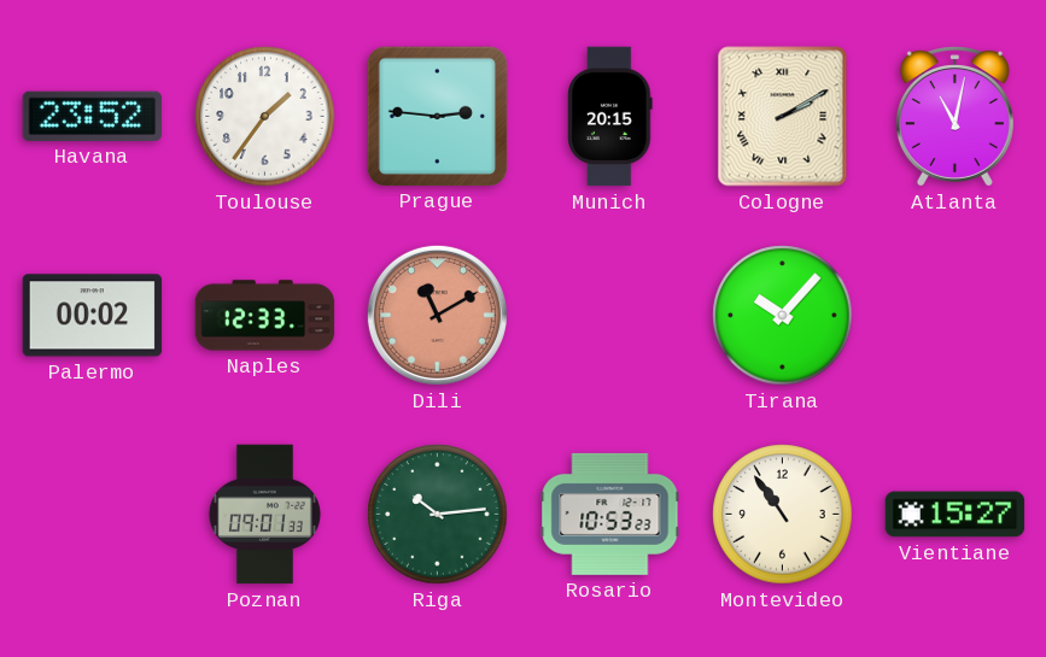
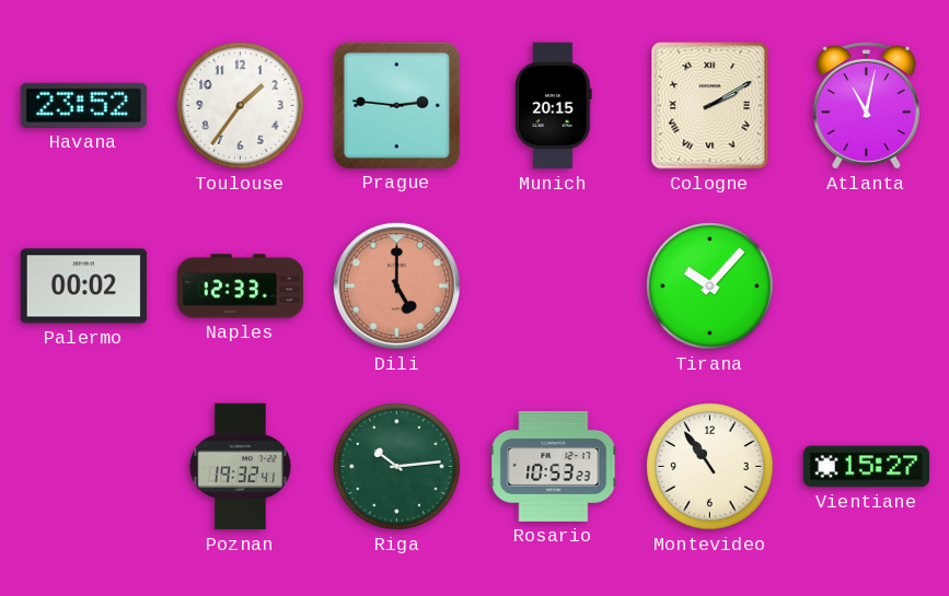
Dili: 11:10 -> 5:00
Poznan: 09:01 -> 19:32
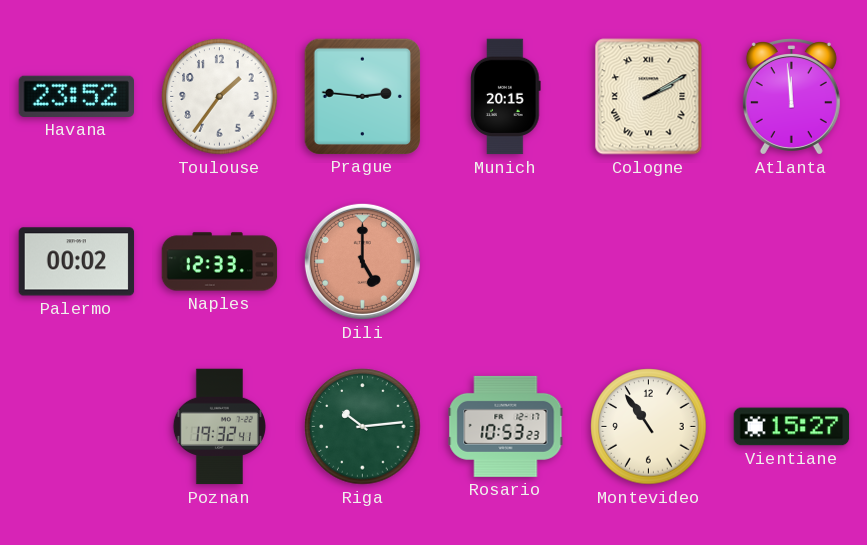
Atlanta: 11:02 -> 11:59
Tirana: 10:07 -> none
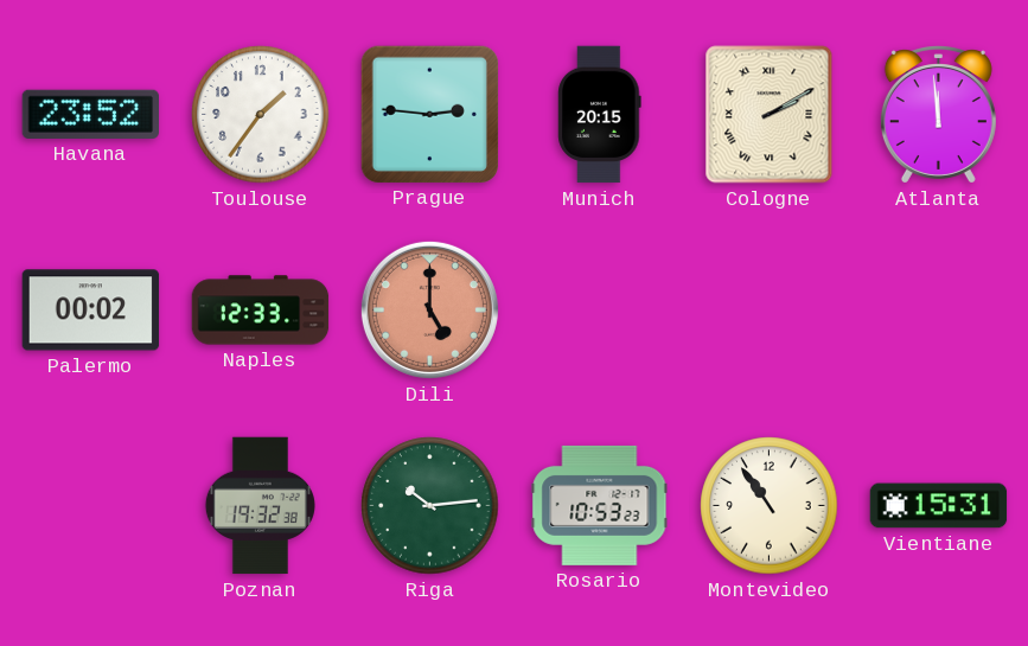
Poznan: 19:32:41 -> 19:32:38
Vientiane: 15:27 -> 15:31
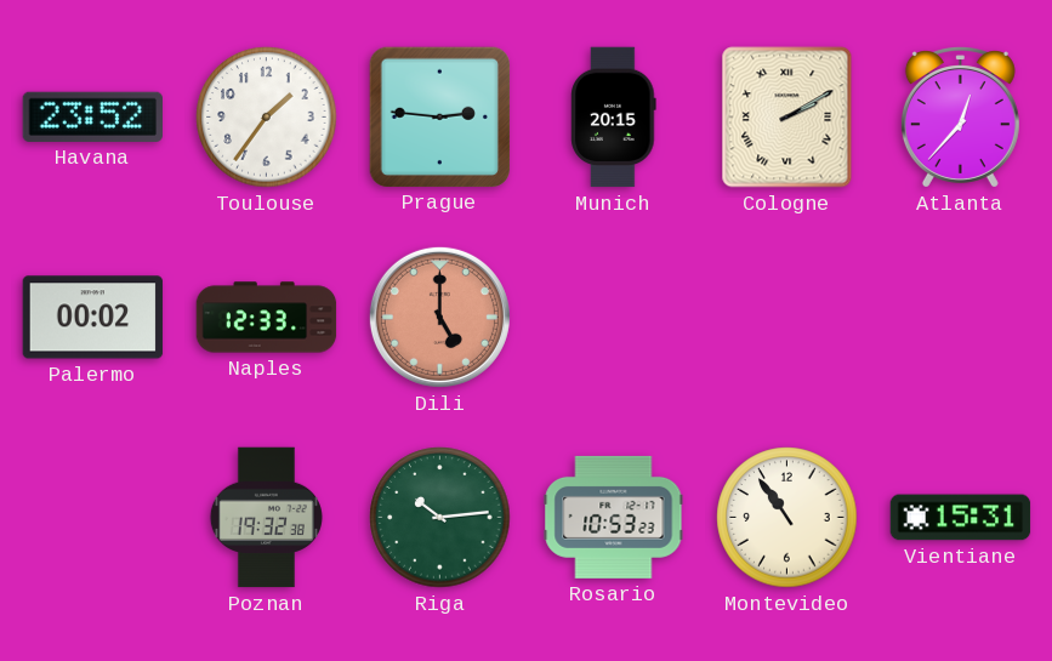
Atlanta: 11:59 -> 12:37
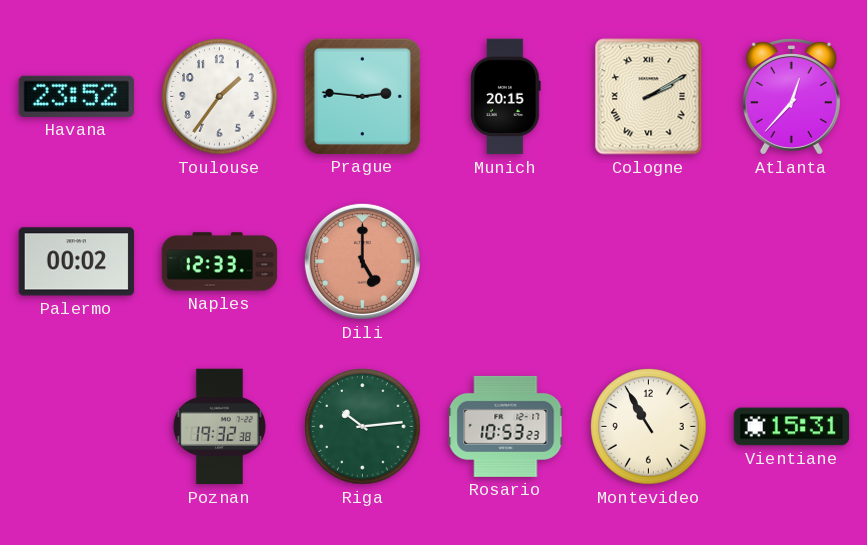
Montevideo: 10:54 -> 10:55
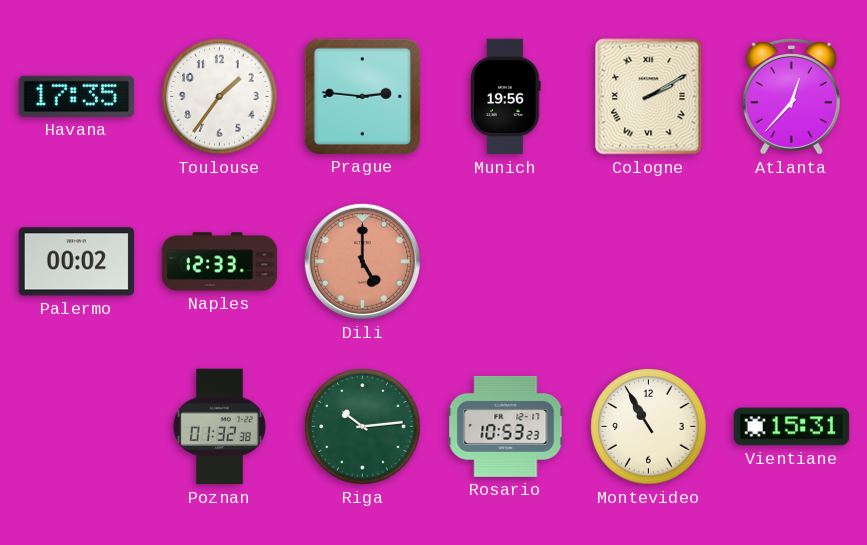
Havana: 23:52 -> 17:35
Munich: 20:15 -> 19:56
Poznan: 19:32 -> 01:32
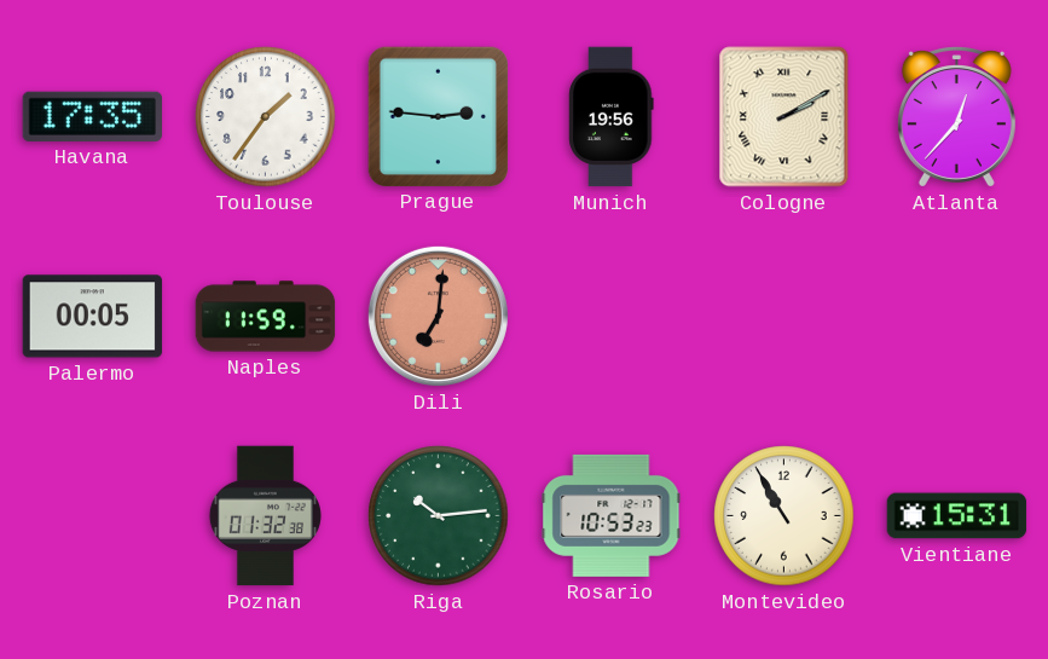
Palermo: 00:02 -> 00:05
Naples: 12:33 -> 11:59
Dili: 5:00 -> 7:01
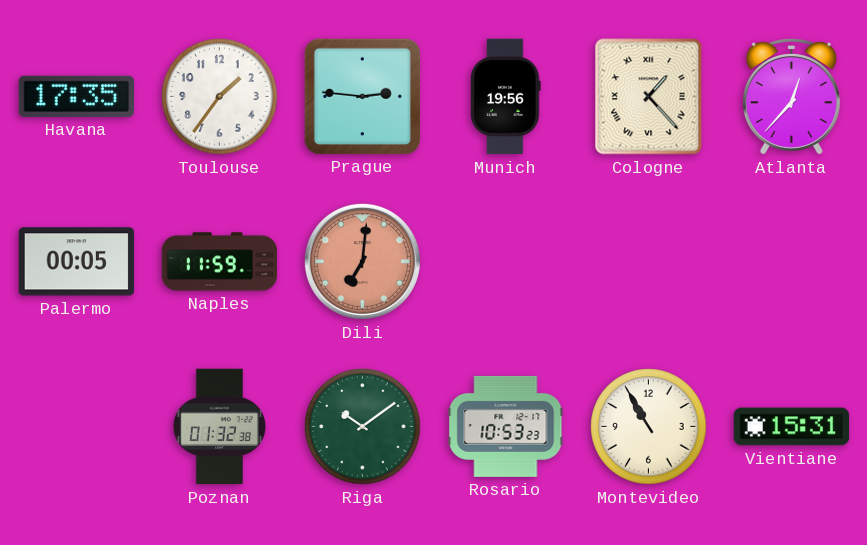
Cologne: 2:10 -> 1:23
Riga: 10:14 -> 10:09
